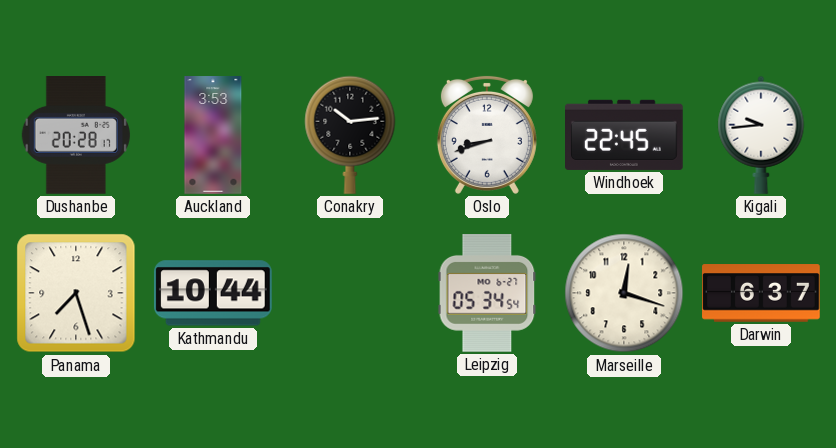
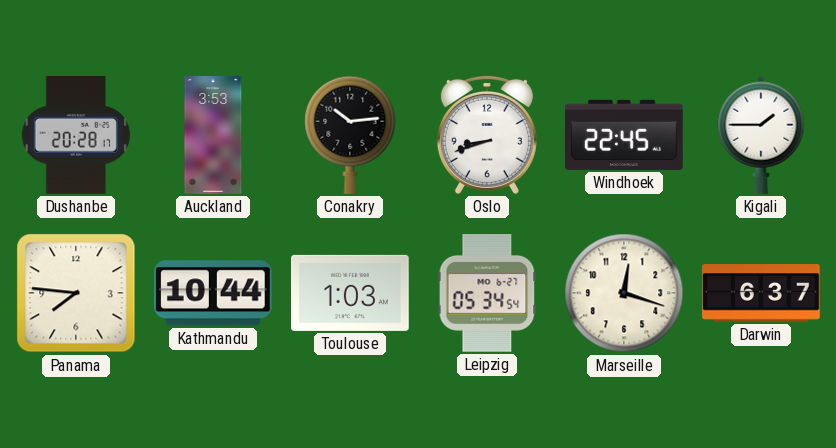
Kigali: 9:44 -> 1:45
Panama: 7:27 -> 7:46
Toulouse: none -> 1:03
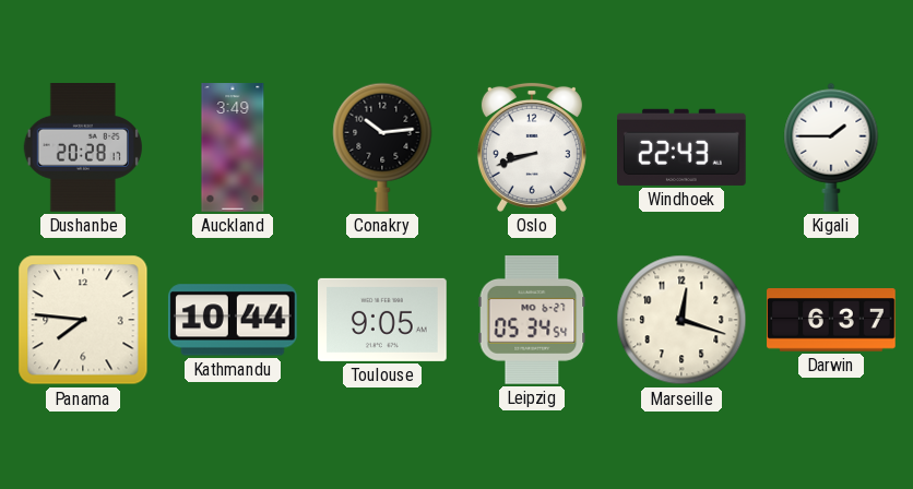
Auckland: 3:53 -> 3:49
Windhoek: 22:45 -> 22:43
Toulouse: 1:03 -> 9:05
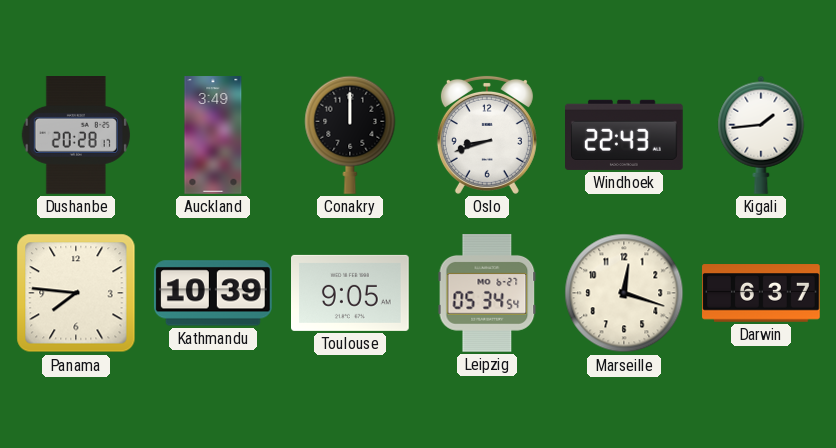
Conakry: 10:14 -> 12:00
Kigali: 1:45 -> 1:44
Kathmandu: 10:44 -> 10:39
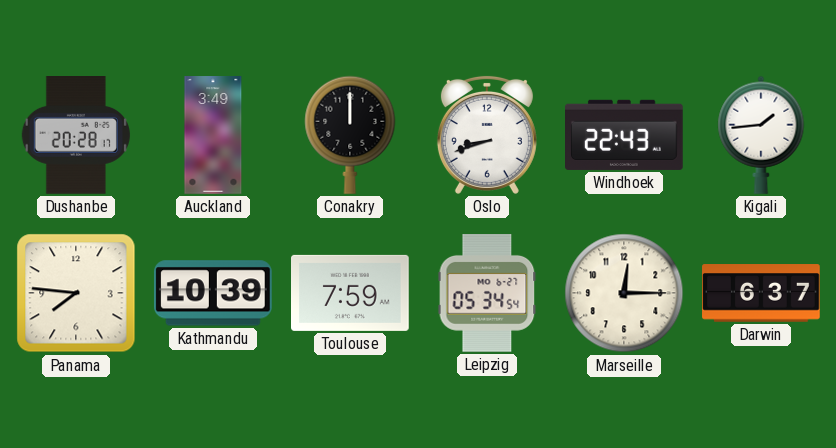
Toulouse: 9:05 -> 7:59
Marseille: 12:18 -> 12:15
